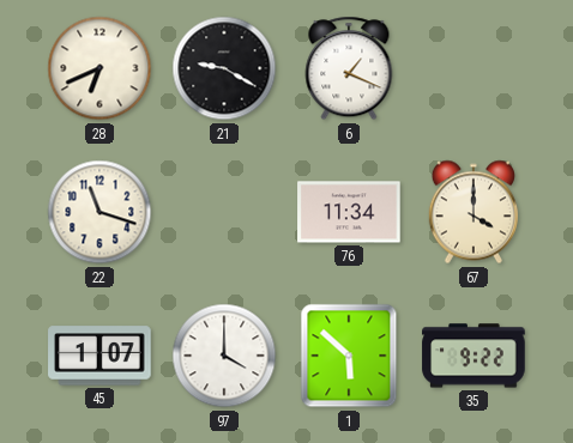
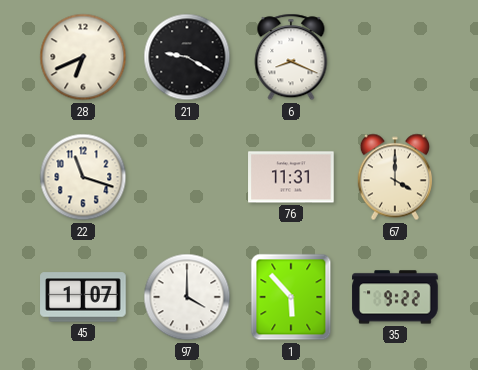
6: 1:19 -> 8:19
76: 11:34 -> 11:31
1: 5:52 -> 5:53
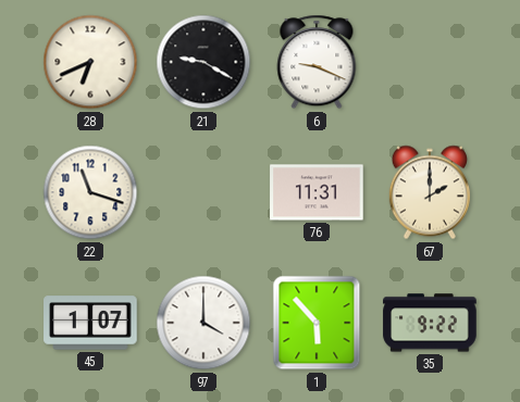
6: 8:19 -> 9:19
67: 4:00 -> 2:00
